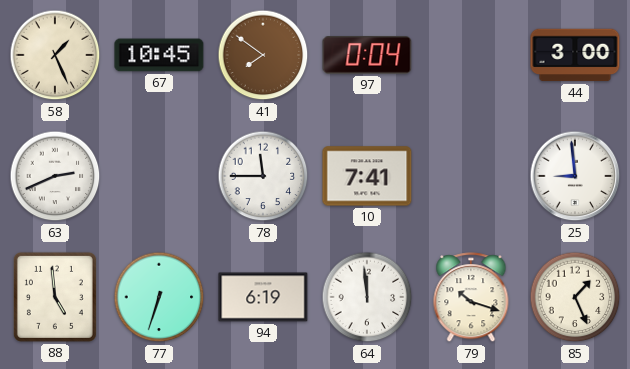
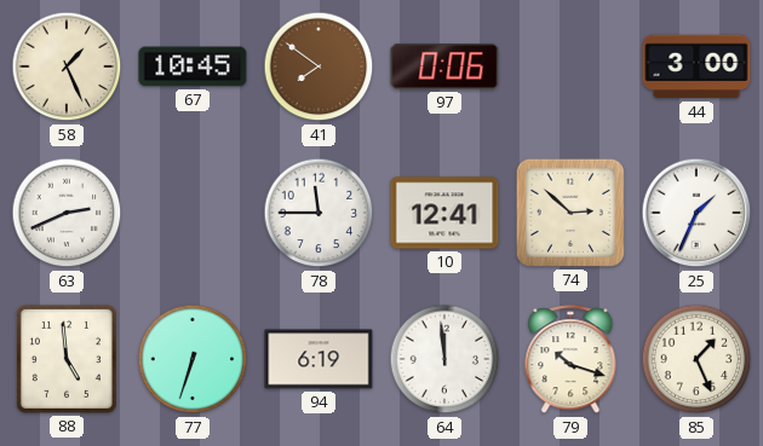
97: 0:04 -> 0:06
10: 7:41 -> 12:41
74: none -> 2:52
25: 8:59 -> 1:34
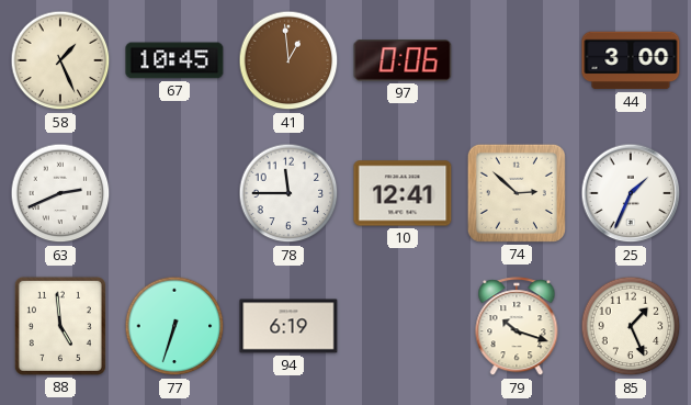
41: 7:51 -> 12:59
64: 11:59 -> none
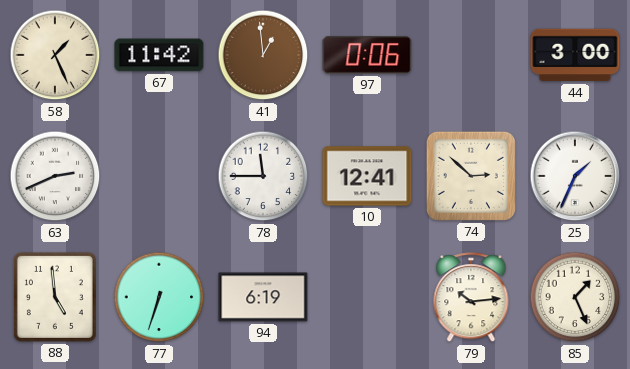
67: 10:45 -> 11:42
79: 10:18 -> 10:14
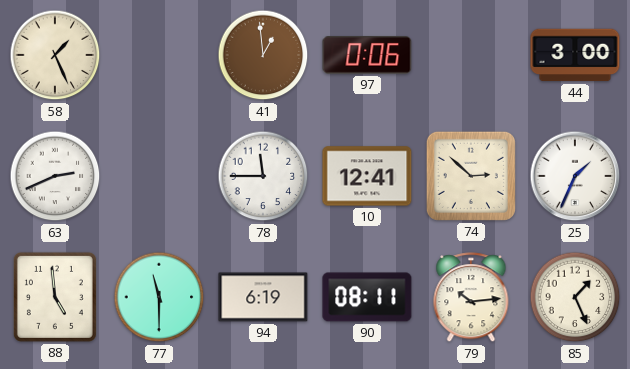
67: 11:42 -> none
77: 6:33 -> 11:30
90: none -> 08:11
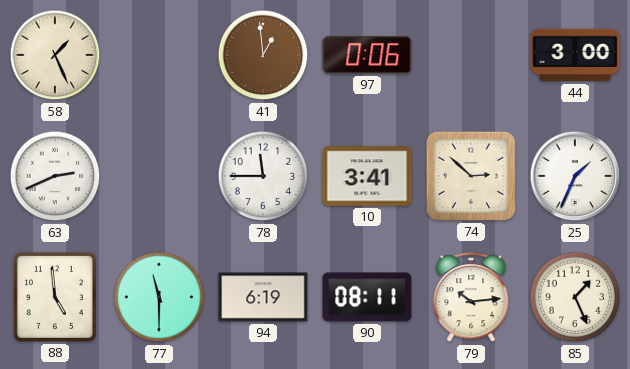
10: 12:41 -> 3:41
